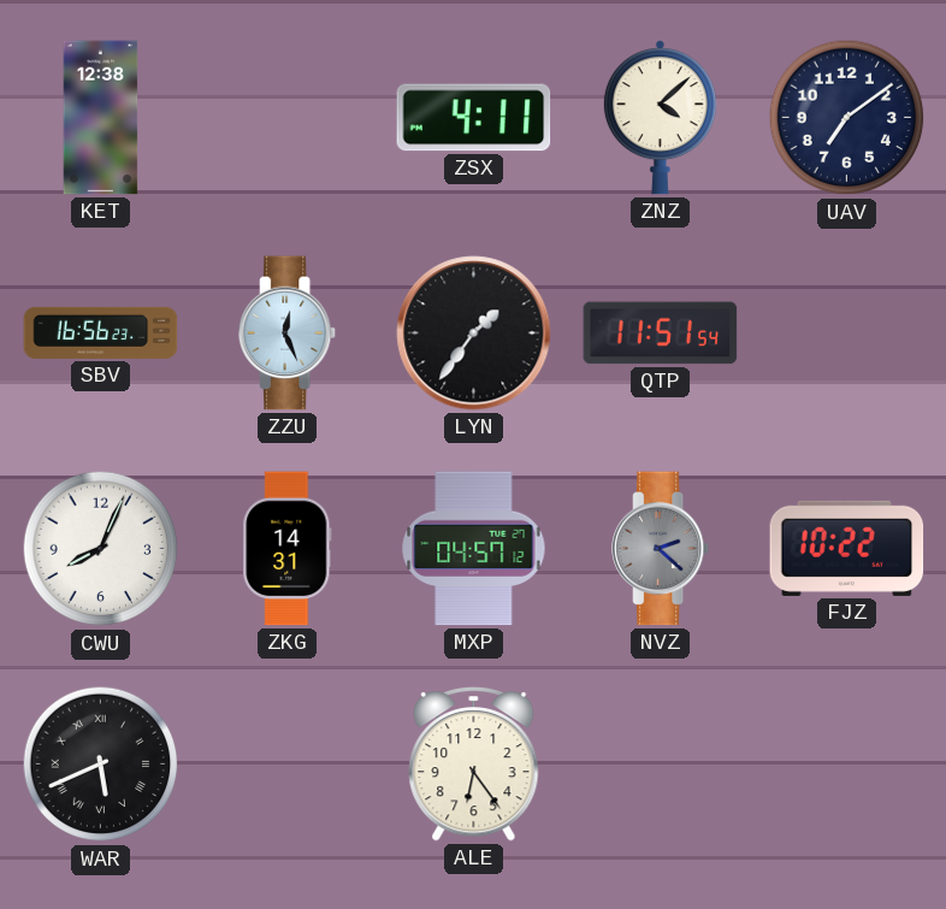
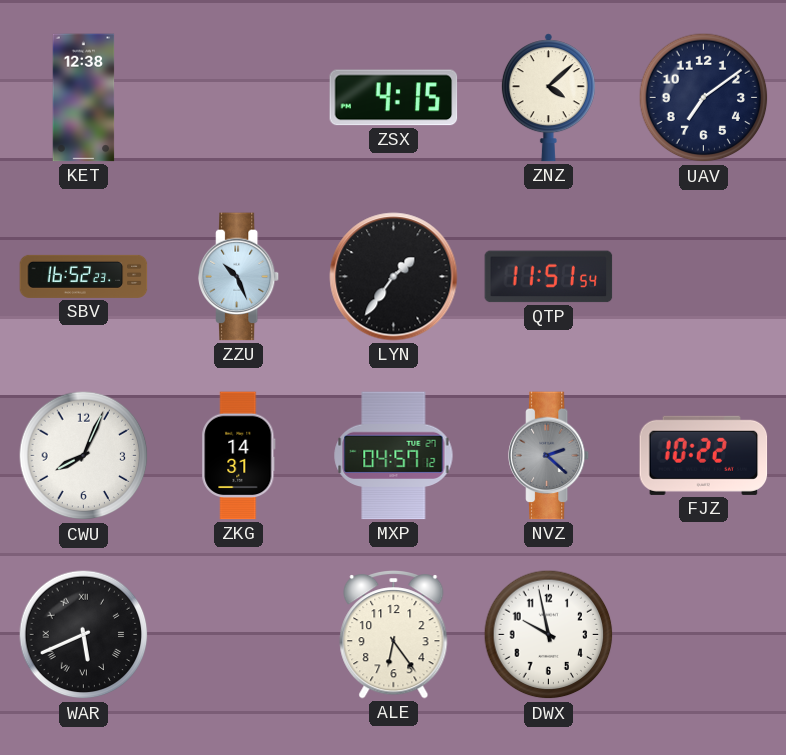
ZSX: 4:11 -> 4:15
SBV: 16:56 -> 16:52
ZZU: 12:26 -> 10:26
DWX: none -> 9:58
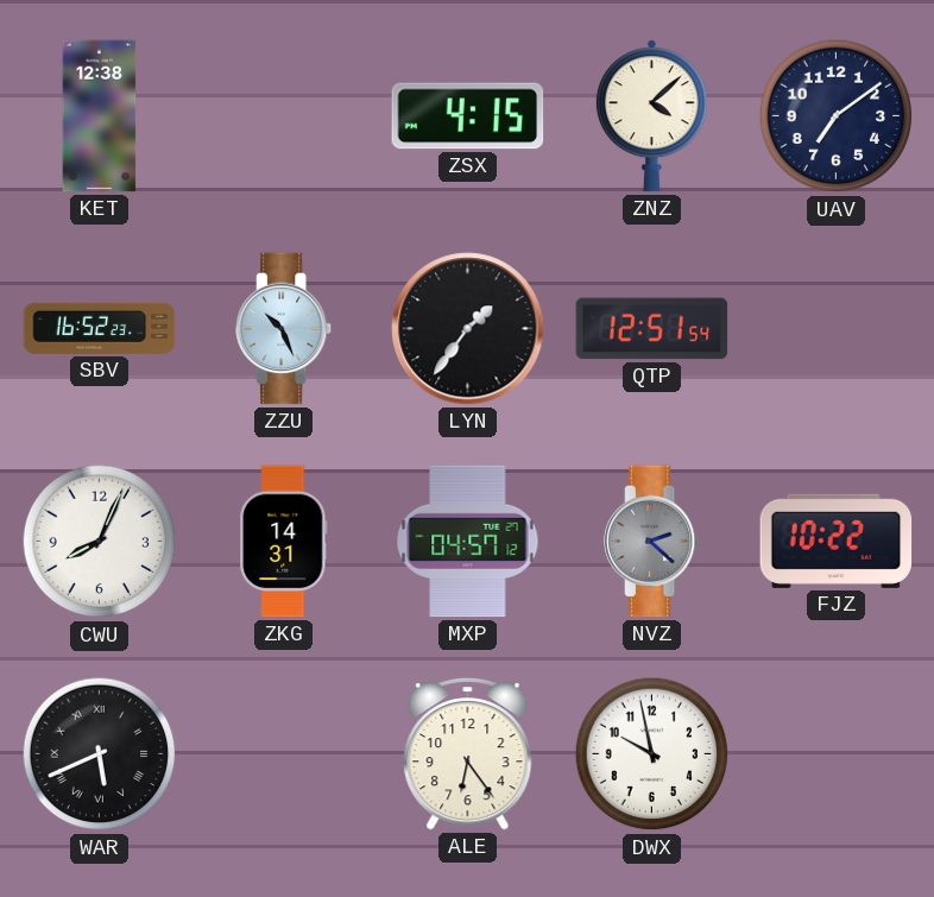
QTP: 11:51 -> 12:51
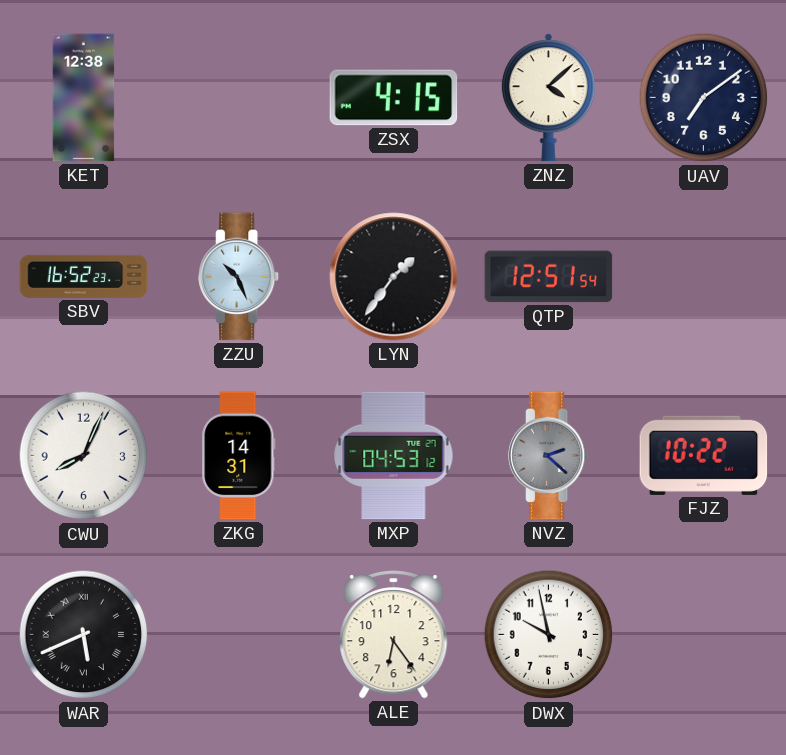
MXP: 04:57 -> 04:53
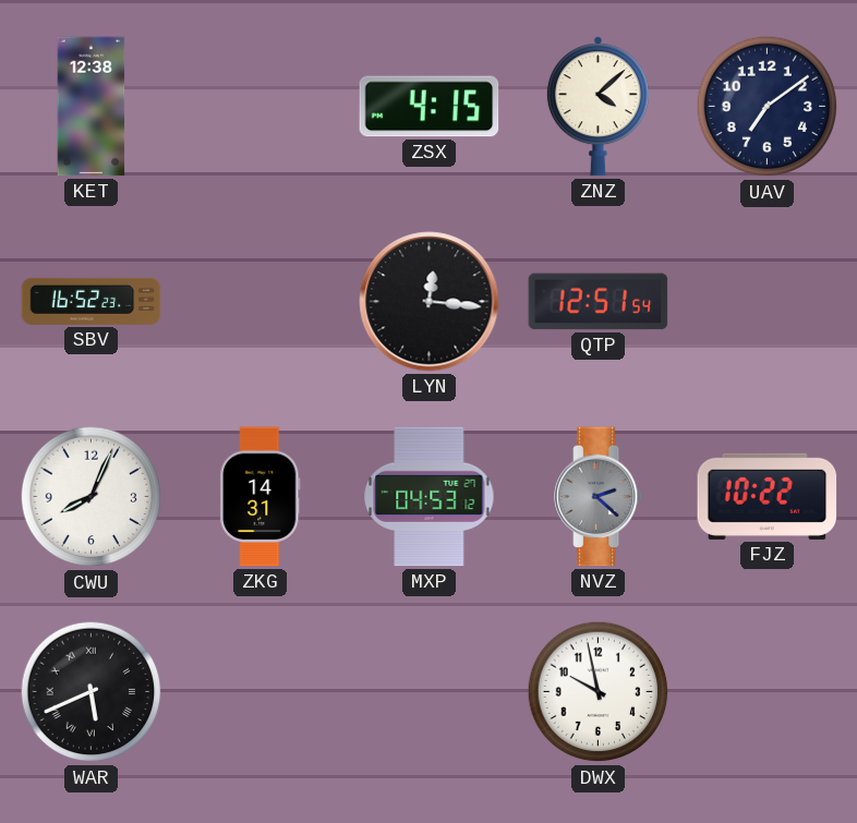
ZZU: 10:26 -> none
LYN: 1:36 -> 12:16
ALE: 6:24 -> none
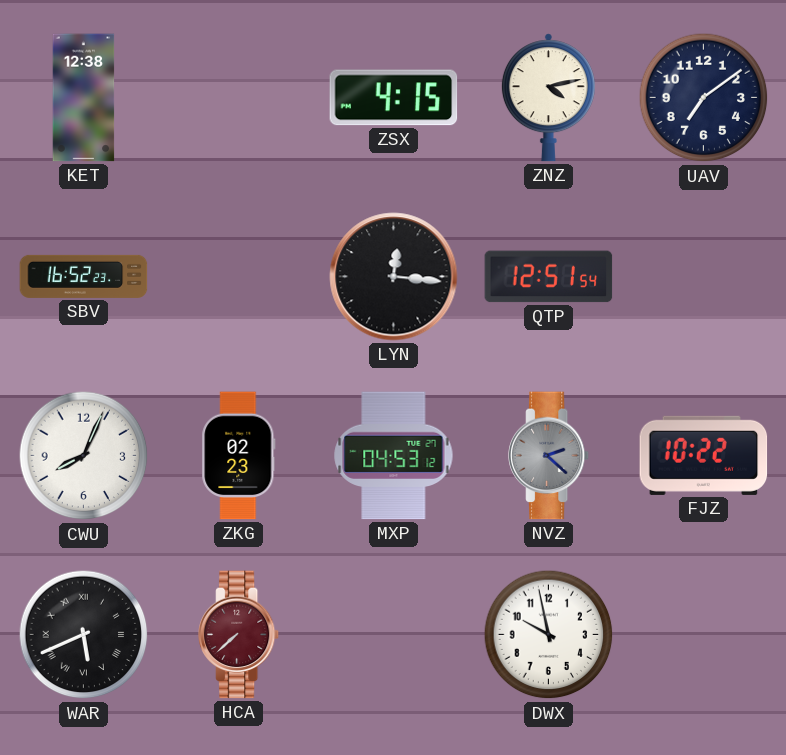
ZNZ: 4:08 -> 4:13
ZKG: 14:31 -> 02:23
HCA: none -> 7:38
